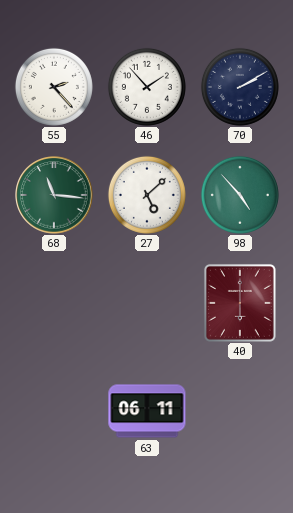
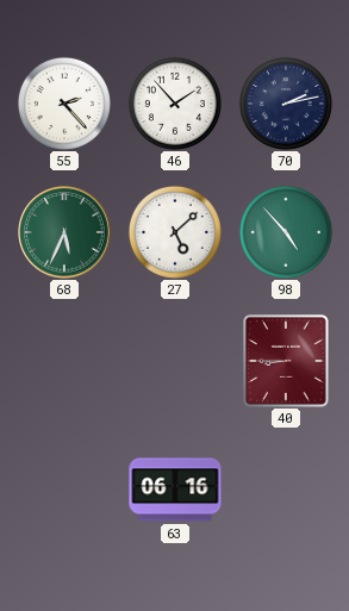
70: 2:10 -> 2:13
68: 11:16 -> 5:34
40: 6:00 -> 8:45
63: 06:11 -> 06:16
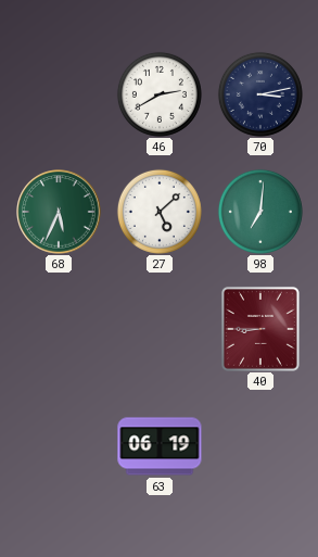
55: 2:23 -> none
46: 1:53 -> 2:40
70: 2:13 -> 3:13
98: 4:53 -> 7:01
63: 06:16 -> 06:19
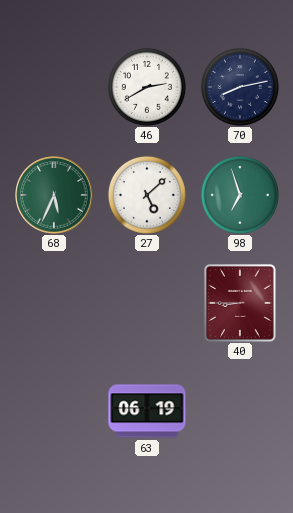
70: 3:13 -> 8:13
98: 7:01 -> 6:57
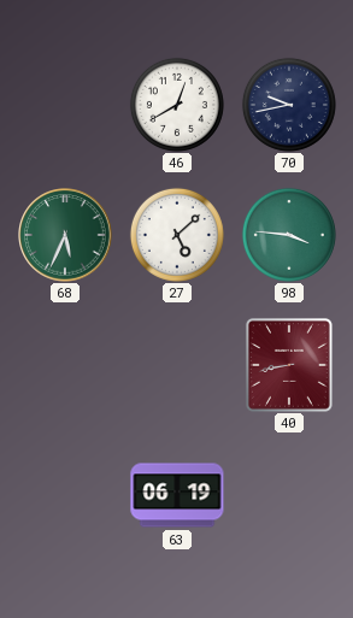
46: 2:40 -> 12:40
70: 8:13 -> 9:43
98: 6:57 -> 3:46
40: 8:45 -> 8:43
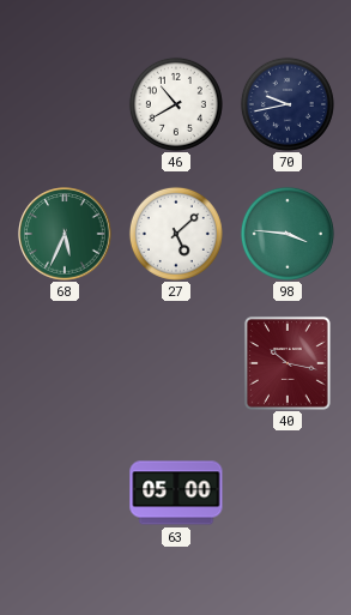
46: 12:40 -> 10:40
40: 8:43 -> 10:17
63: 06:19 -> 05:00
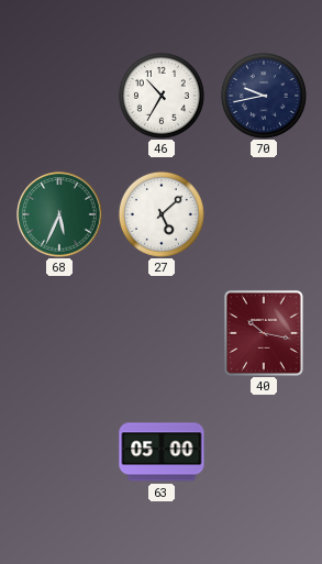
46: 10:40 -> 10:35
98: 3:46 -> none
